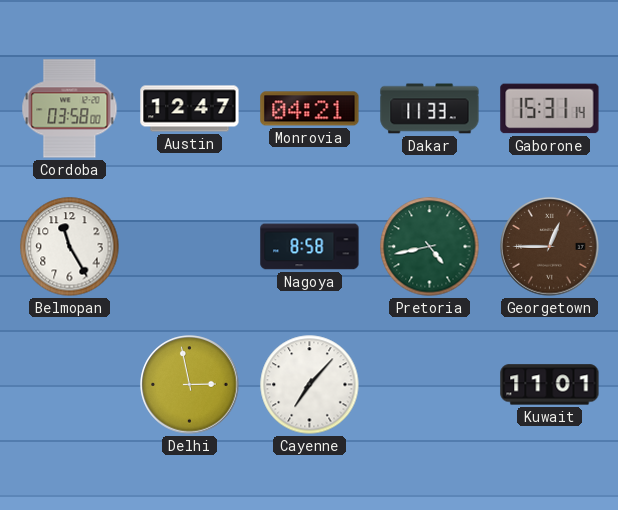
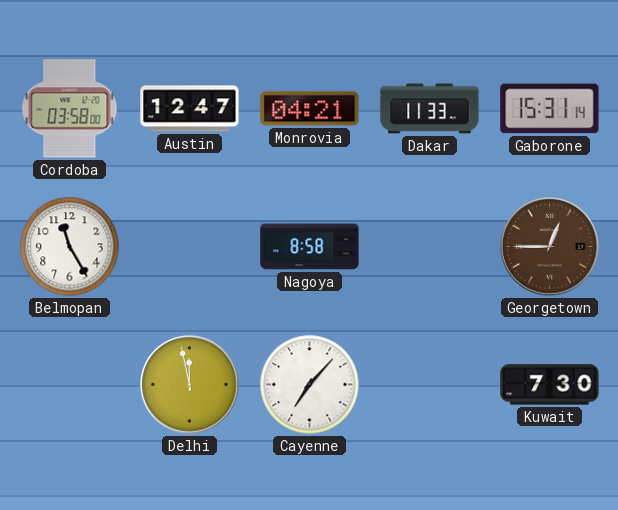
Pretoria: 4:43 -> none
Delhi: 2:58 -> 11:58
Kuwait: 11:01 -> 7:30
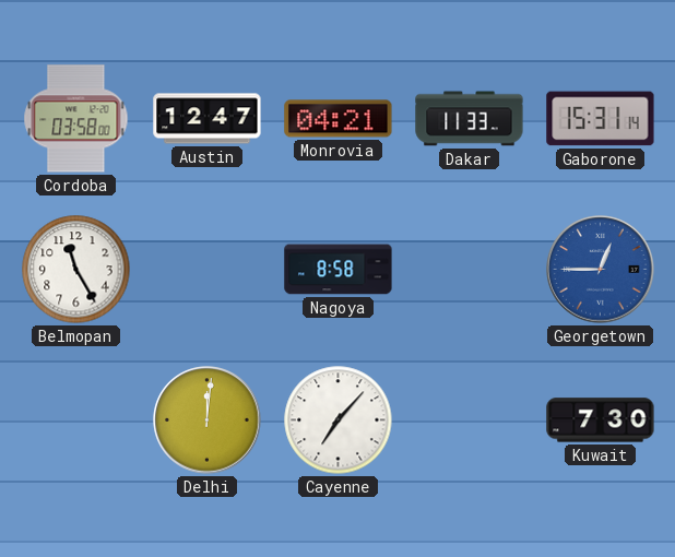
Georgetown dial: brown -> blue
Delhi: 11:58 -> 12:01
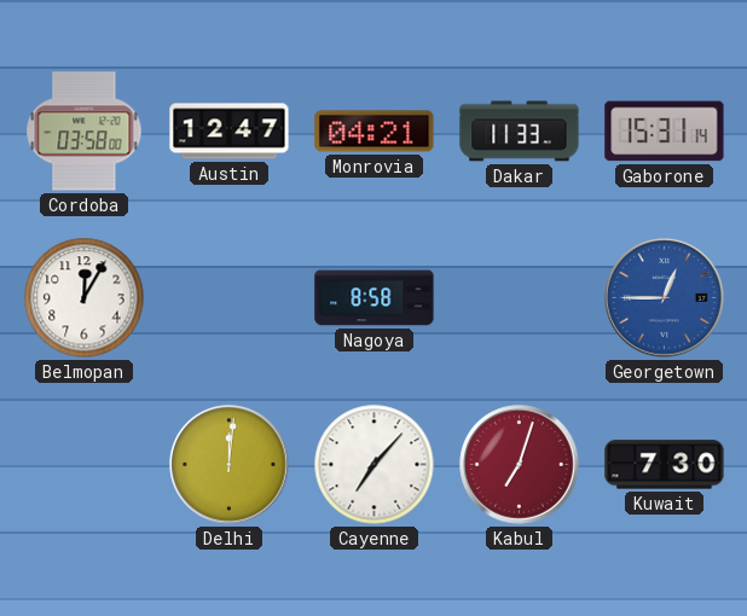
Belmopan: 11:25 -> 12:05
Kabul: none -> 7:03
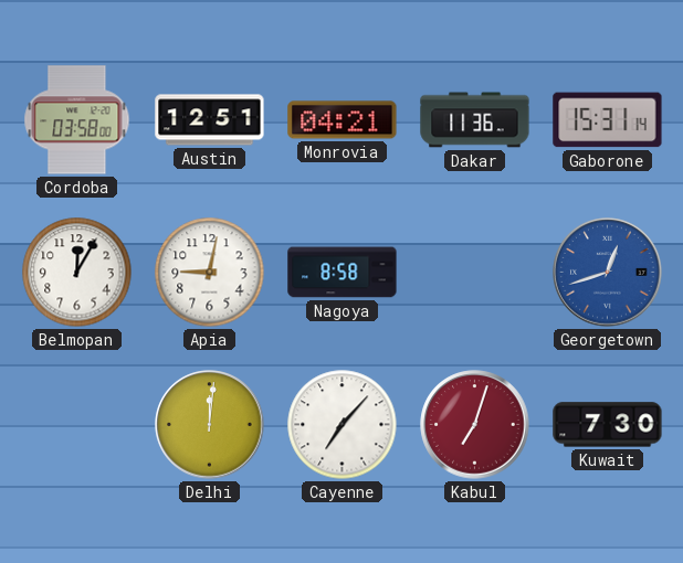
Austin: 12:47 -> 12:51
Dakar: 11:33 -> 11:36
Apia: none -> 9:02
Georgetown: 12:45 -> 12:42
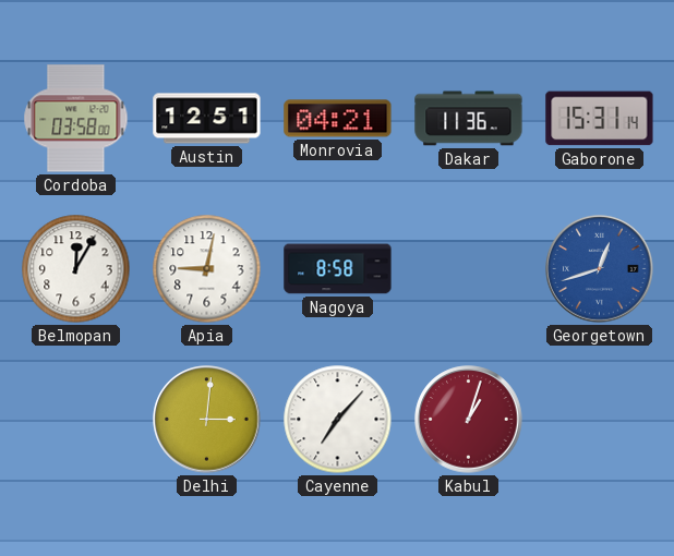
Delhi: 12:01 -> 3:01
Kabul: 7:03 -> 1:03
Kuwait: 7:30 -> none
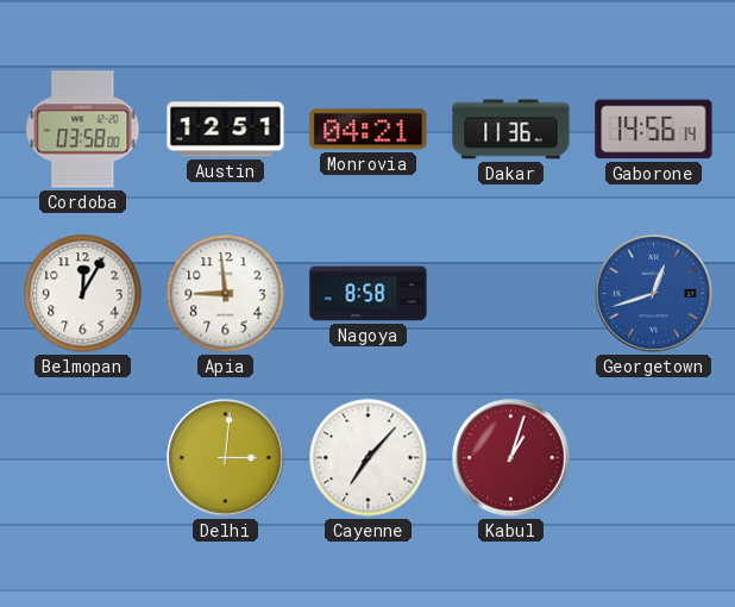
Gaborone: 15:31 -> 14:56
Apia: 9:02 -> 8:59
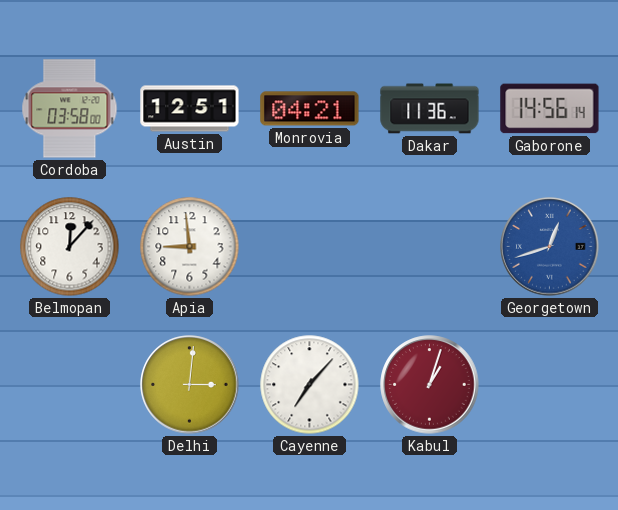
Belmopan: 12:05 -> 12:07
Nagoya: 8:58 -> none
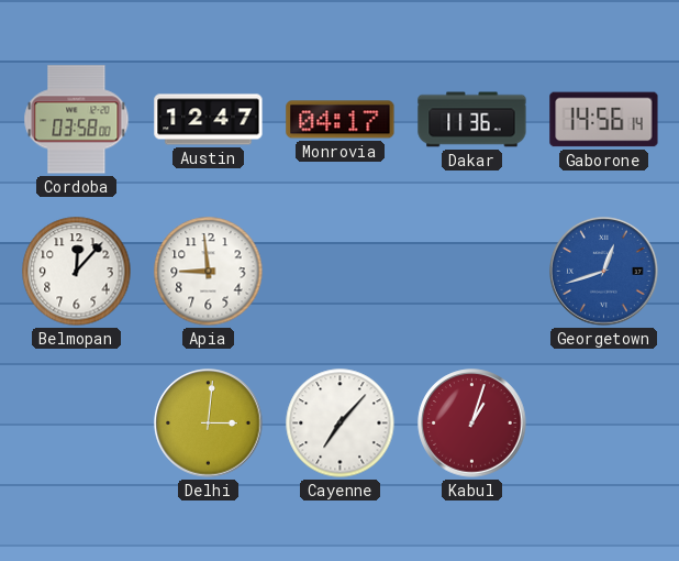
Austin: 12:51 -> 12:47
Monrovia: 04:21 -> 04:17
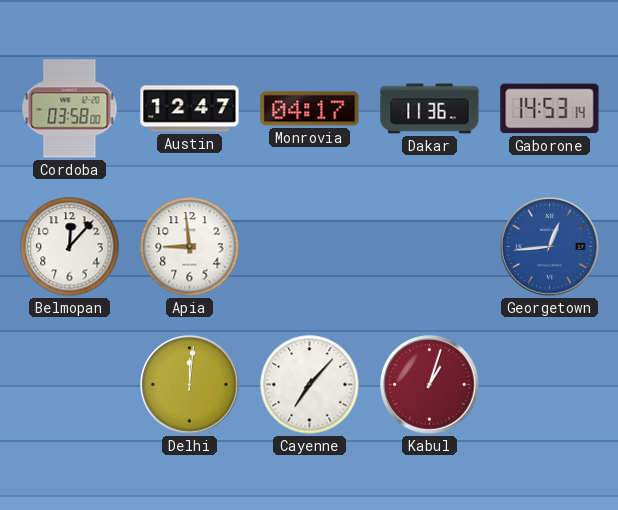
Gaborone: 14:56 -> 14:53
Georgetown: 12:42 -> 12:44
Delhi: 3:01 -> 12:01
